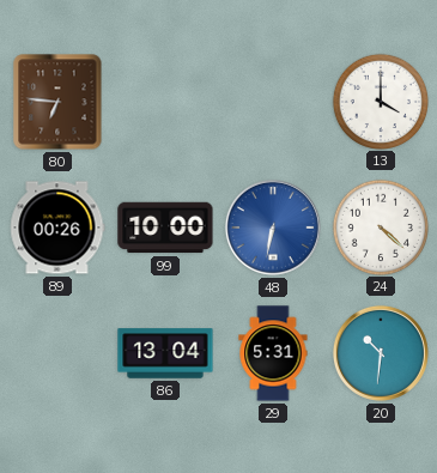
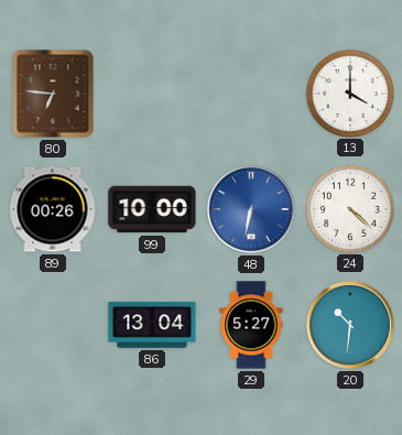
29: 5:31 -> 5:27
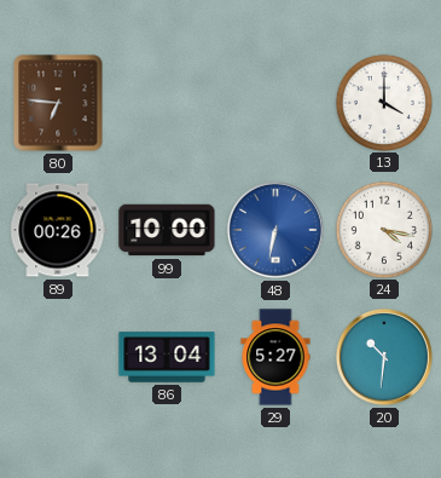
24: 4:22 -> 4:17
